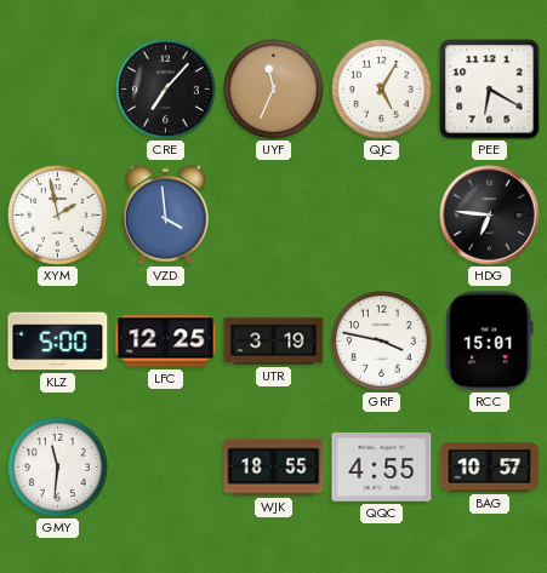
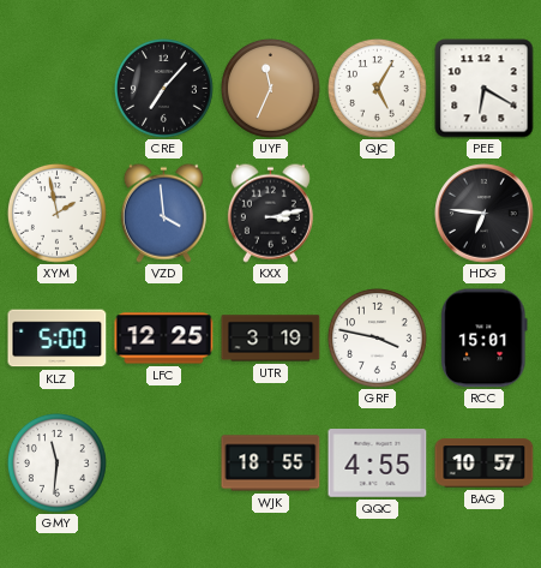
KXX: none -> 3:13
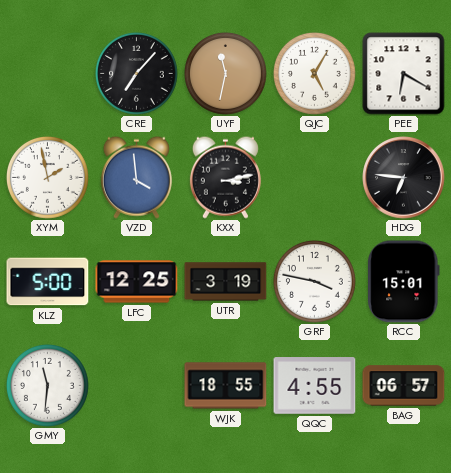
UYF: 11:34 -> 11:32
BAG: 10:57 -> 06:57
